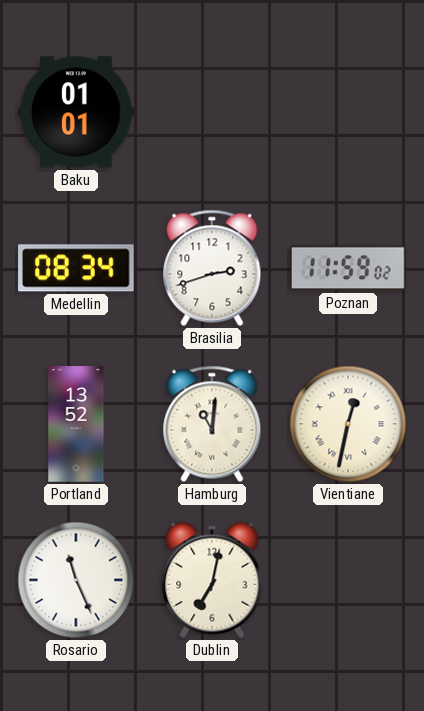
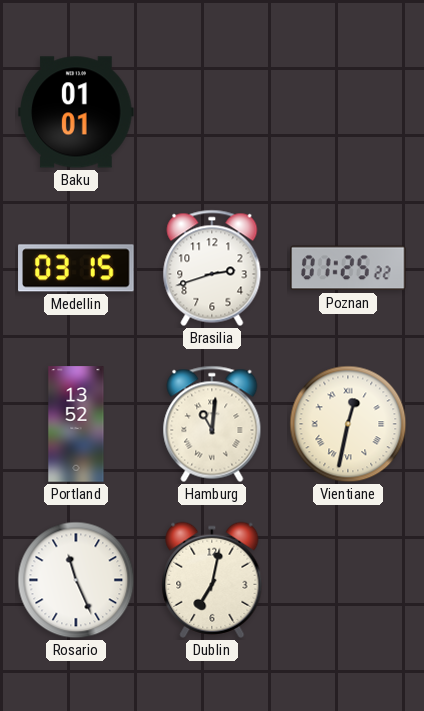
Medellin: 08:34 -> 03:15
Poznan: 11:59 -> 01:25
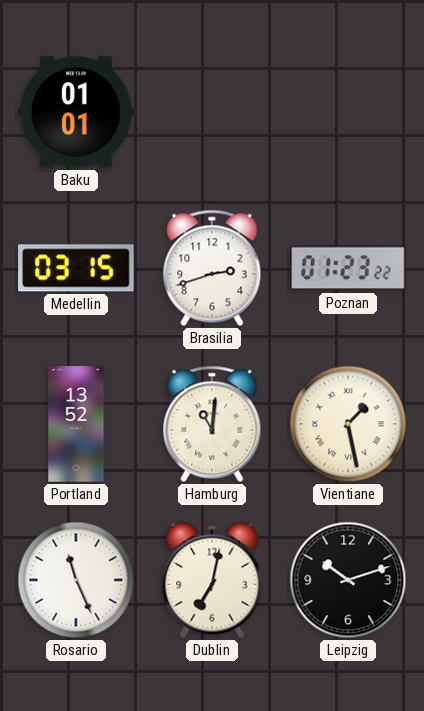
Poznan: 01:25 -> 01:23
Vientiane: 12:32 -> 1:28
Leipzig: none -> 10:12
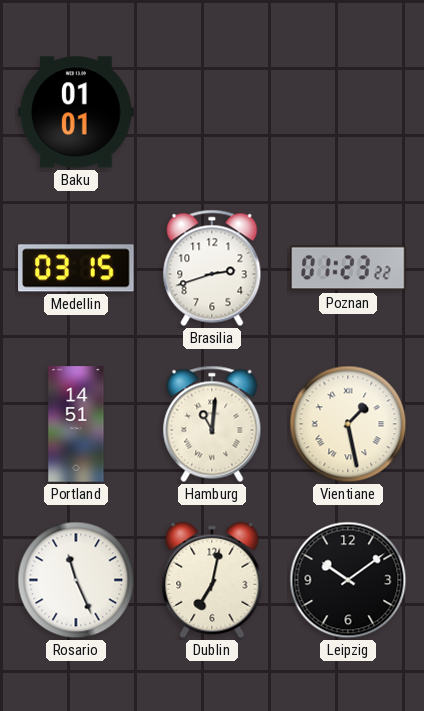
Portland: 13:52 -> 14:51
Leipzig: 10:12 -> 10:09
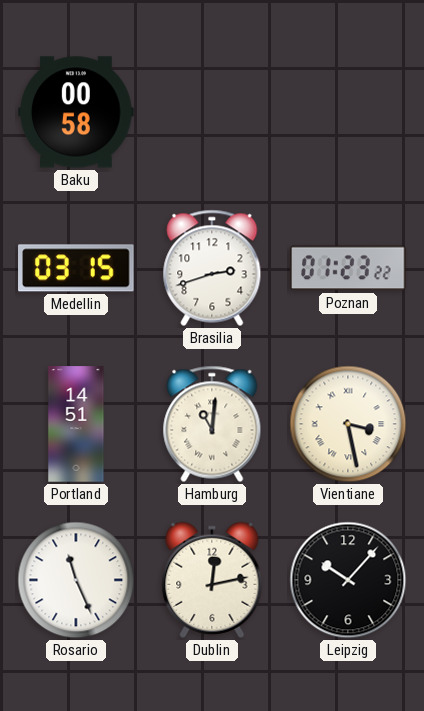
Baku: 01:01 -> 00:58
Vientiane: 1:28 -> 3:28
Dublin: 7:02 -> 12:13
Leipzig: 10:09 -> 10:07
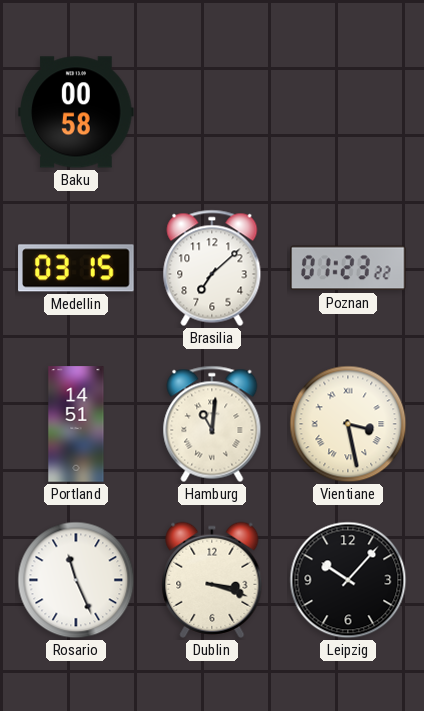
Brasilia: 2:42 -> 7:08
Dublin: 12:13 -> 3:18
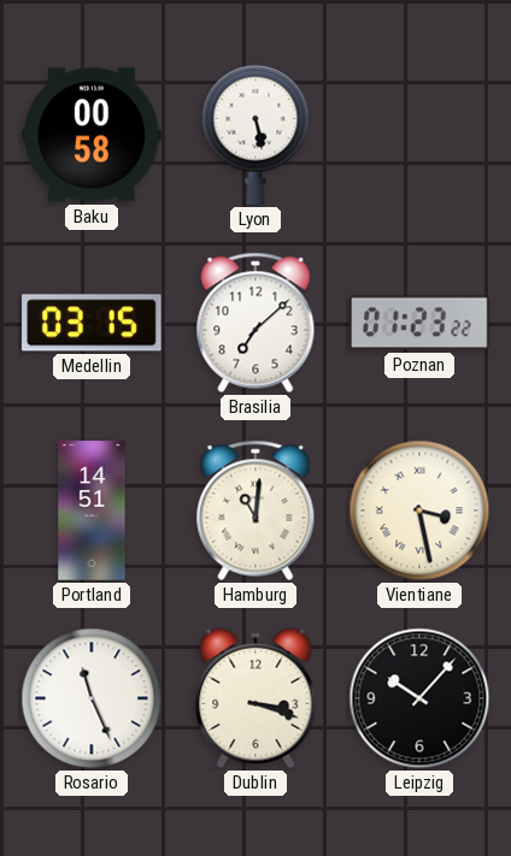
Lyon: none -> 5:28
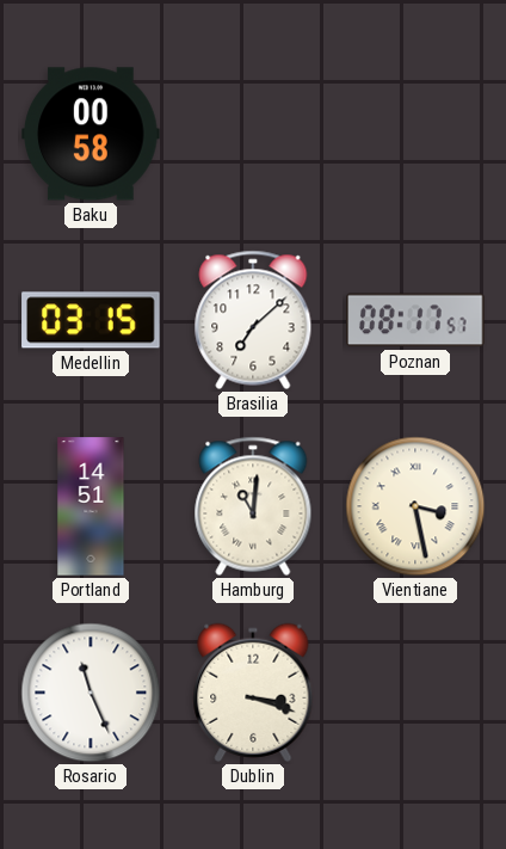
Lyon: 5:28 -> none
Poznan: 01:23 -> 08:17
Leipzig: 10:07 -> none
